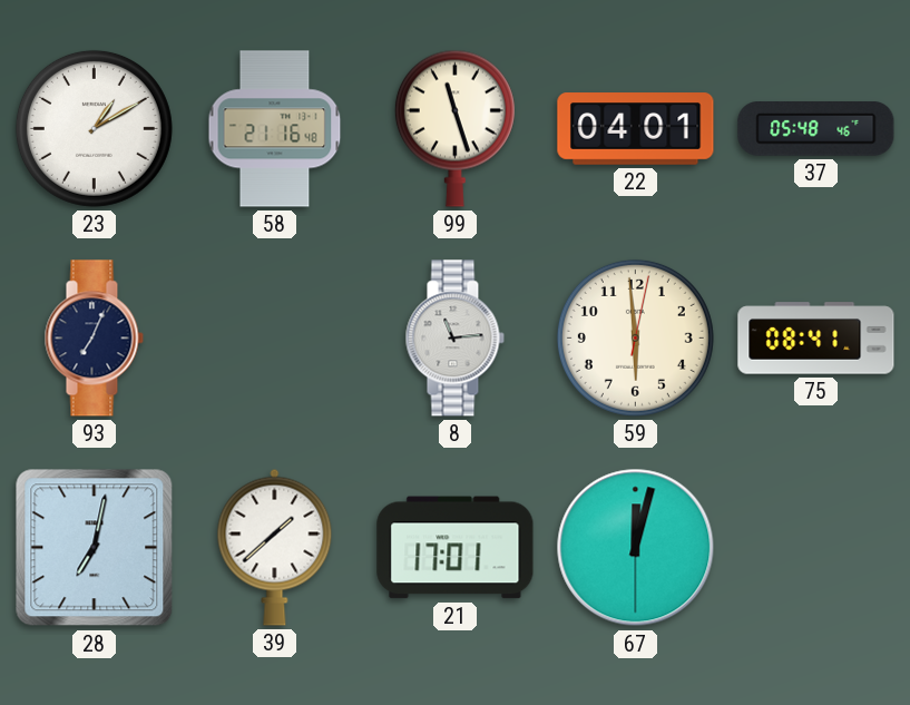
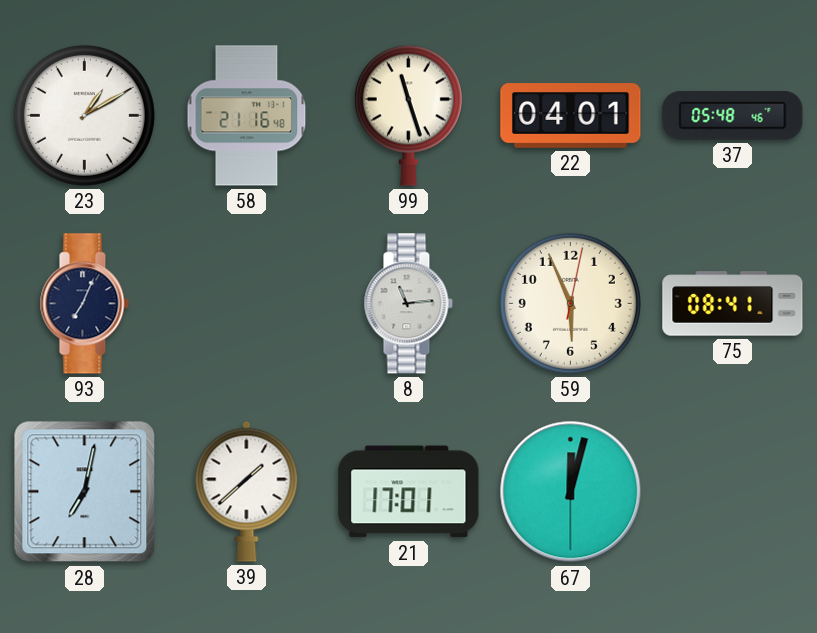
59: 5:59 -> 5:56
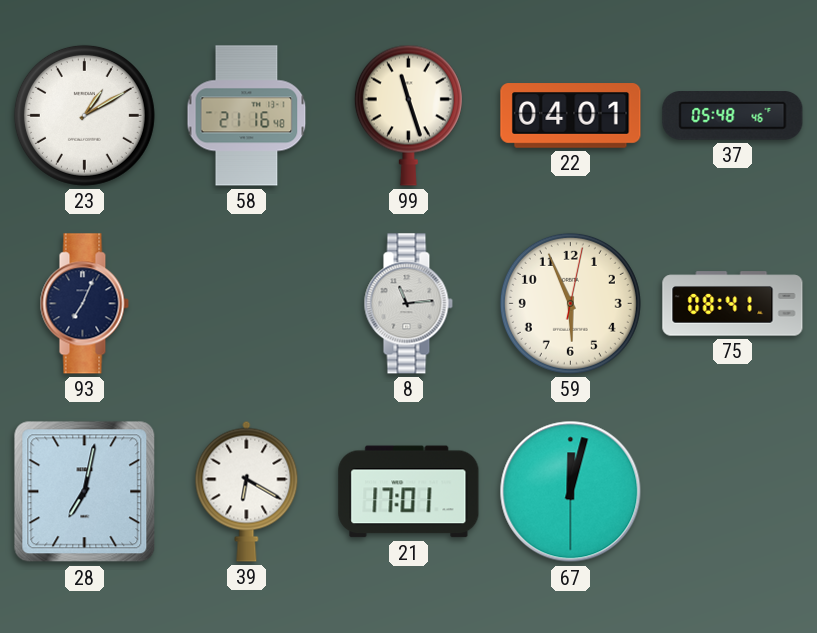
39: 1:38 -> 6:20
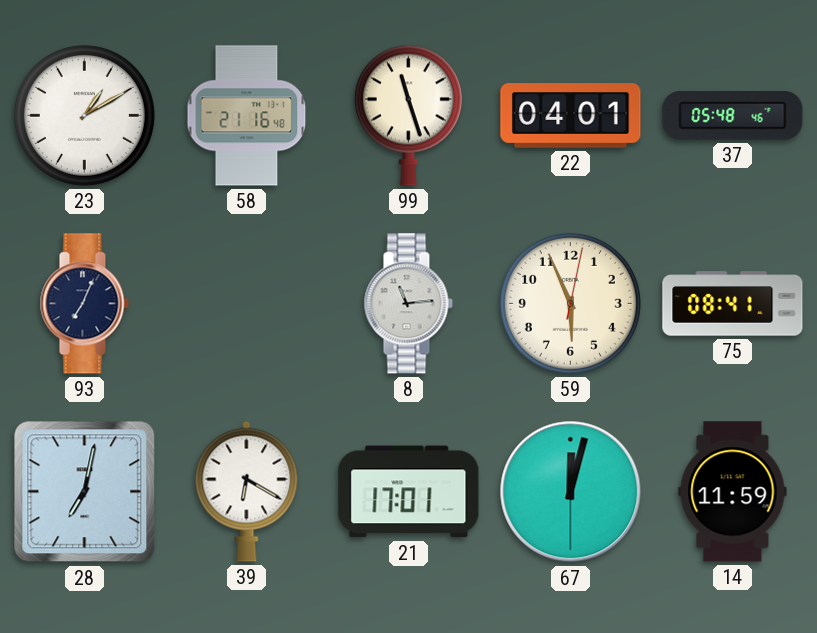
14: none -> 11:59
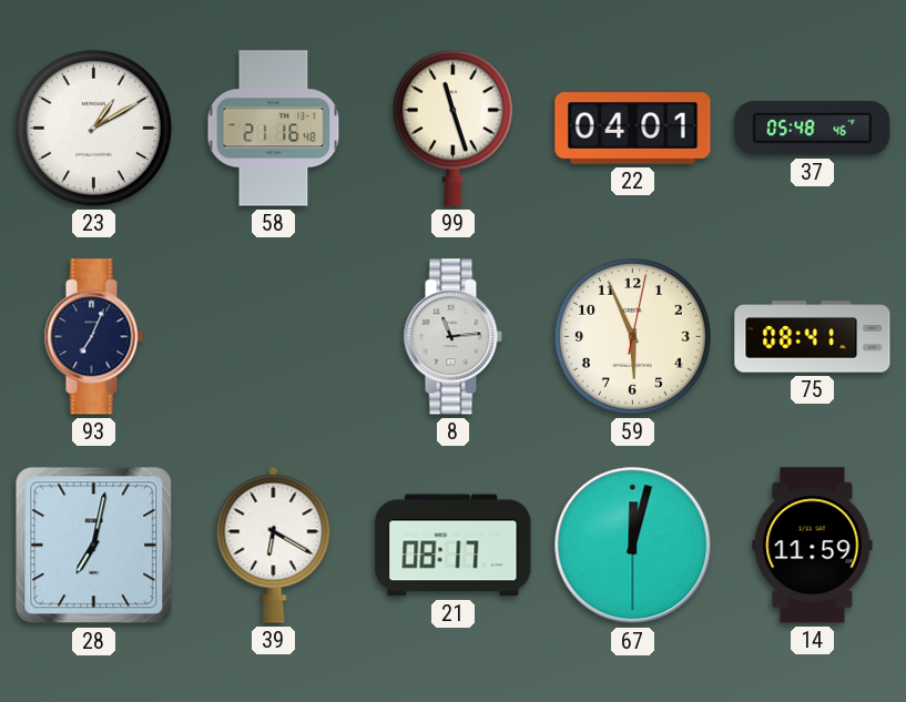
21: 17:01 -> 08:17
